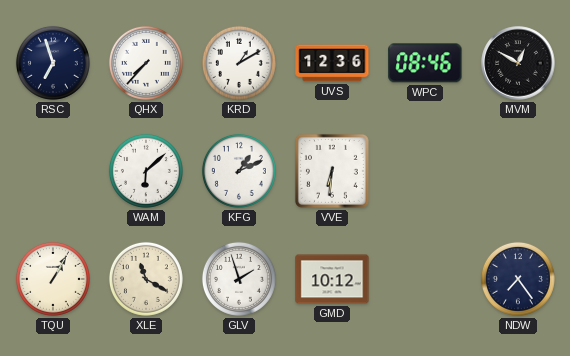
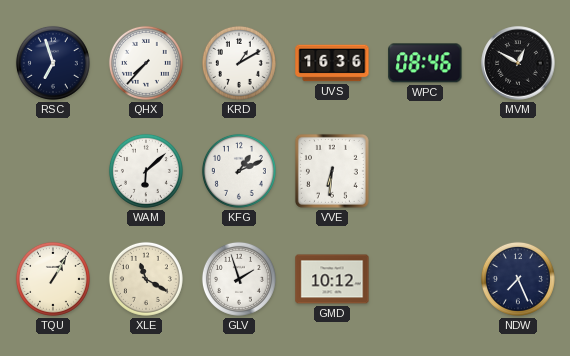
UVS: 12:36 -> 16:36
NDW: 7:24 -> 7:26
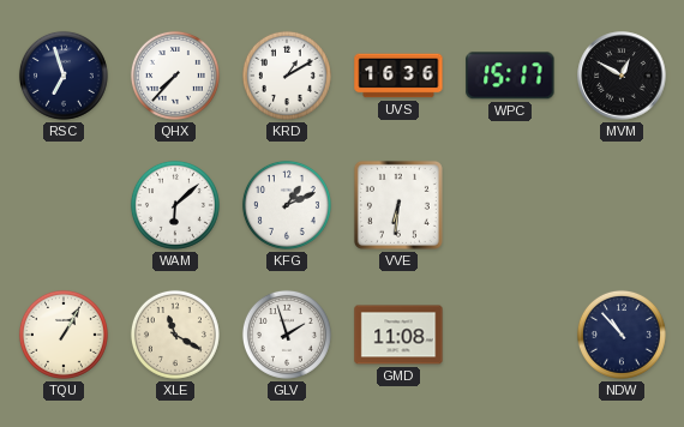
WPC: 08:46 -> 15:17
GMD: 10:12 -> 11:08
NDW: 7:26 -> 10:53
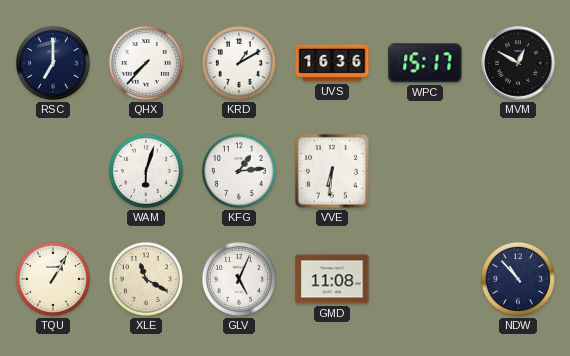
RSC: 6:57 -> 7:00
WAM: 6:08 -> 6:03
KFG: 1:11 -> 1:14
GLV: 1:57 -> 5:04
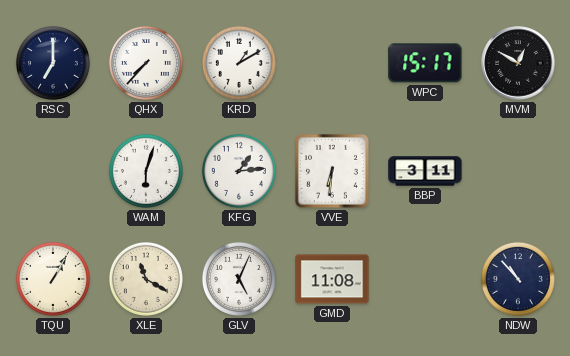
UVS: 16:36 -> none
BBP: none -> 3:11
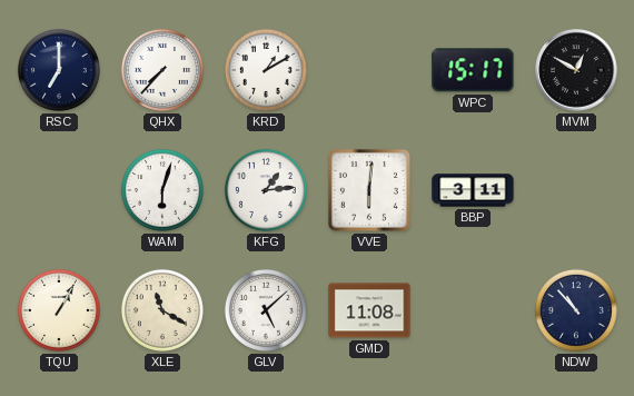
VVE: 6:31 -> 6:01
GLV: 5:04 -> 5:08
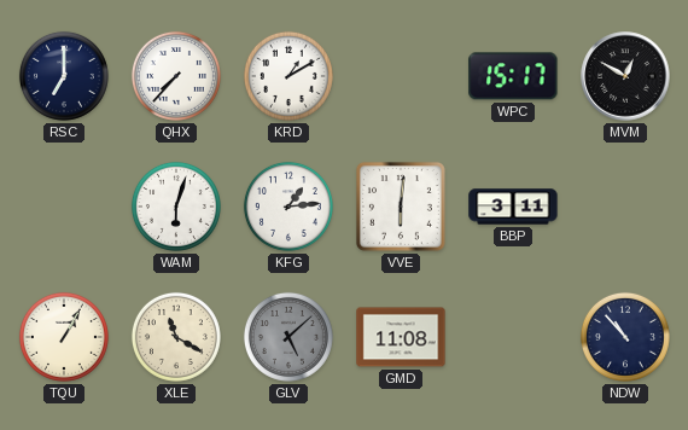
GLV dial: white -> grey
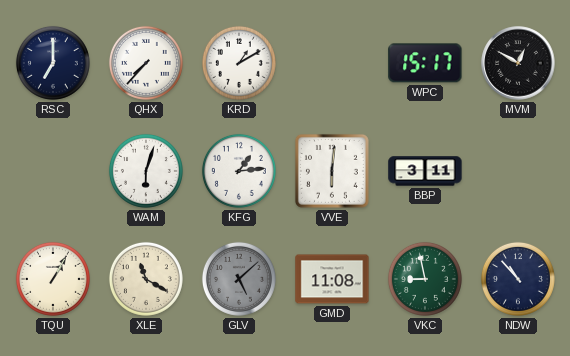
VKC: none -> 8:58
